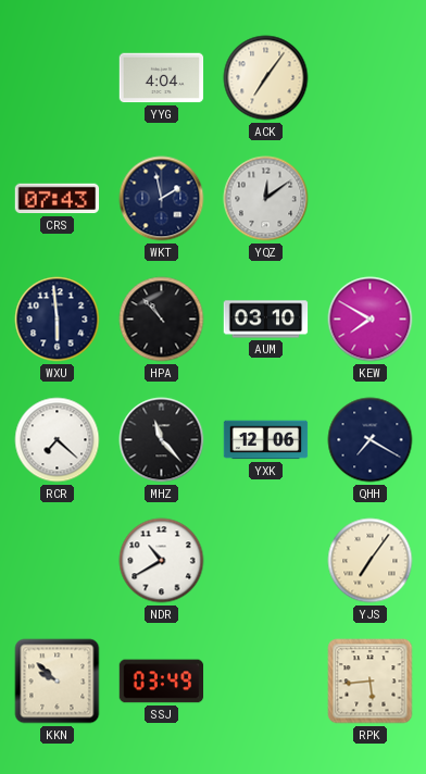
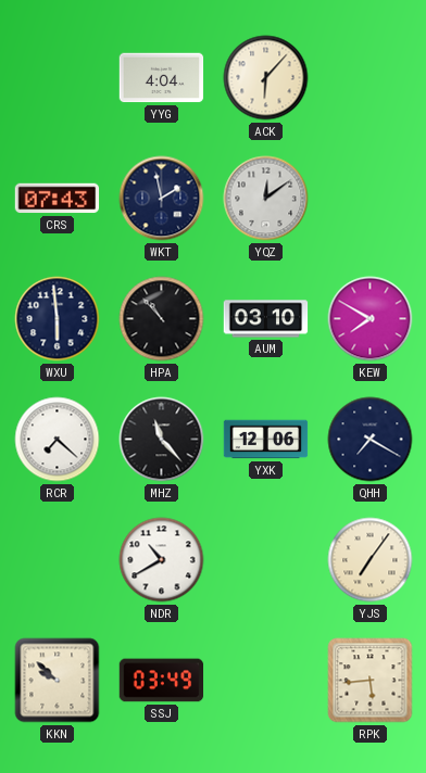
ACK: 7:06 -> 6:07
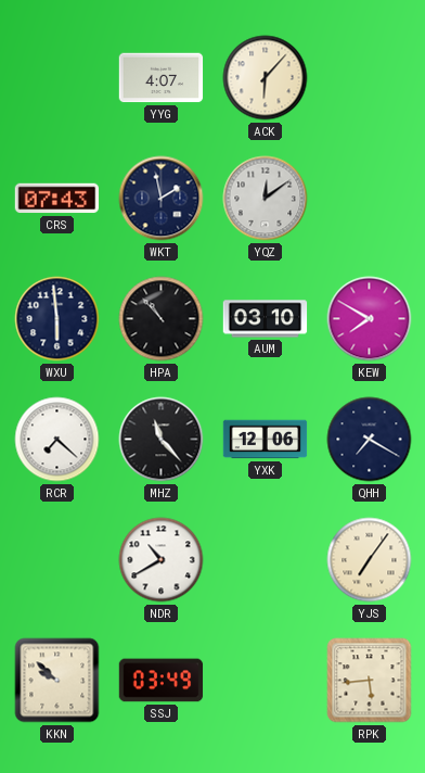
YYG: 4:04 -> 4:07
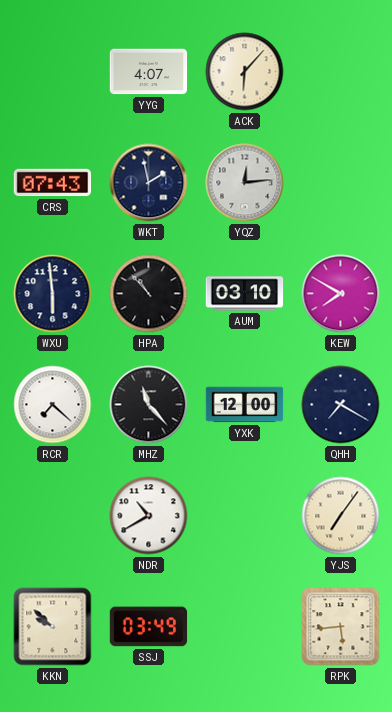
YQZ: 12:09 -> 12:14
YXK: 12:06 -> 12:00
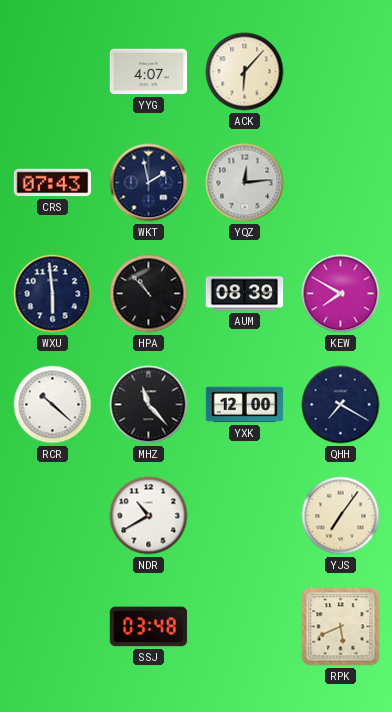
AUM: 03:10 -> 08:39
RCR: 7:22 -> 10:22
KKN: 9:52 -> none
SSJ: 03:49 -> 03:48
RPK: 5:44 -> 5:41
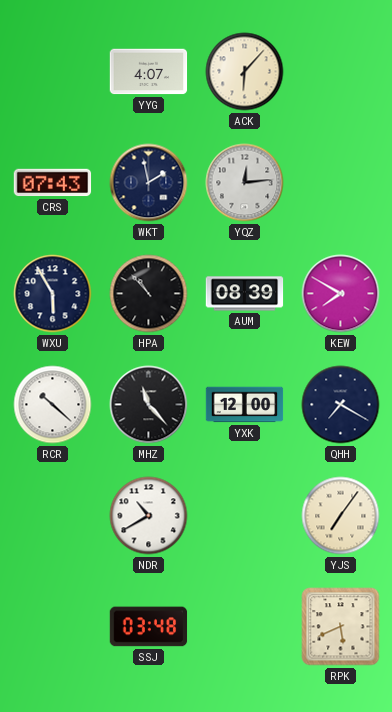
WXU: 5:59 -> 5:55
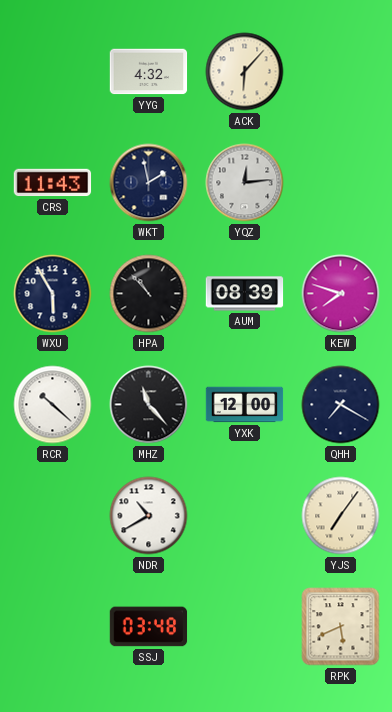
YYG: 4:07 -> 4:32
CRS: 07:43 -> 11:43
KEW: 7:50 -> 7:48
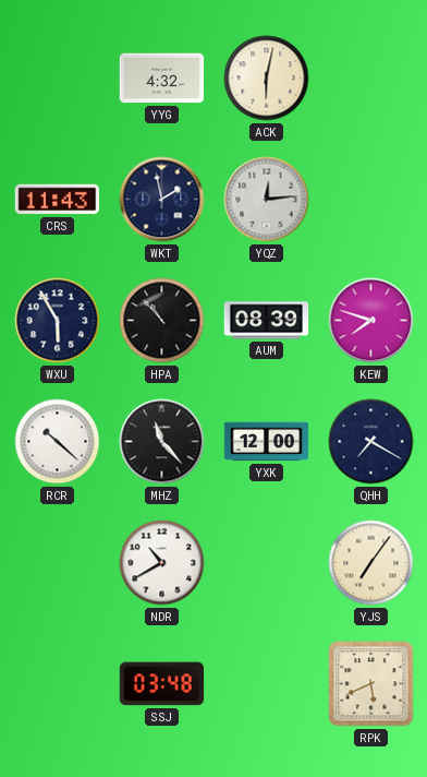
ACK: 6:07 -> 6:02
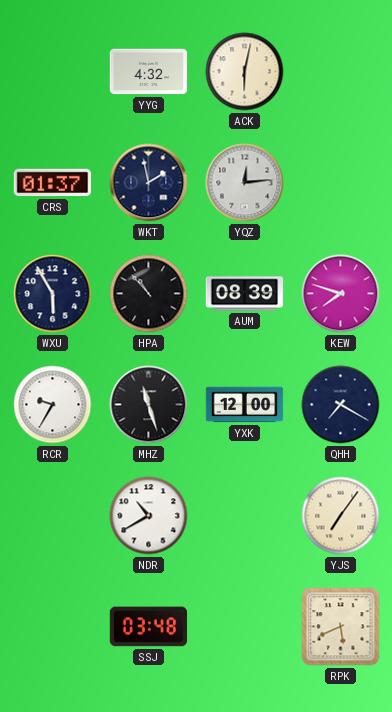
CRS: 11:43 -> 01:37
RCR: 10:22 -> 9:35
MHZ: 11:23 -> 11:27
